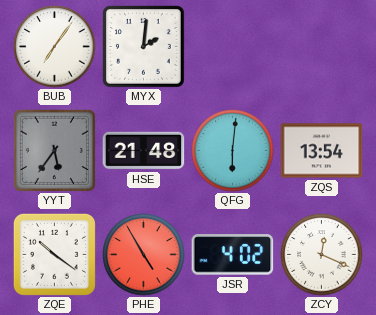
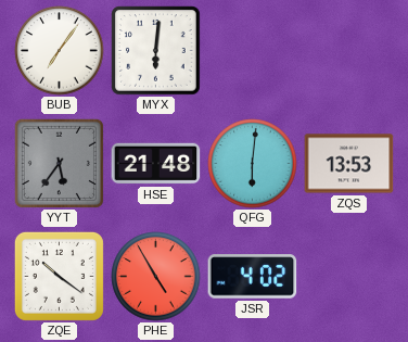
MYX: 2:01 -> 6:01
ZQS: 13:54 -> 13:53
ZCY: 12:19 -> none
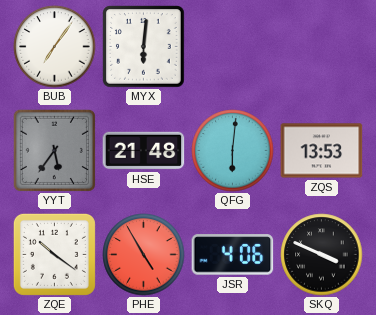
JSR: 4:02 -> 4:06
SKQ: none -> 3:49
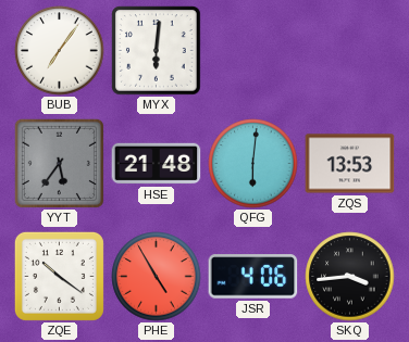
SKQ: 3:49 -> 3:44
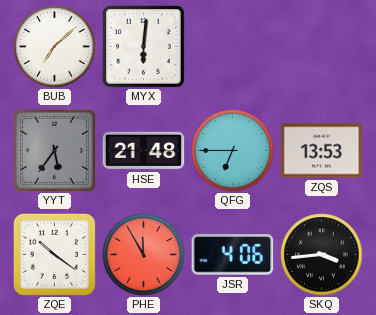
BUB: 7:06 -> 7:08
QFG: 6:01 -> 6:45
PHE: 4:55 -> 11:55
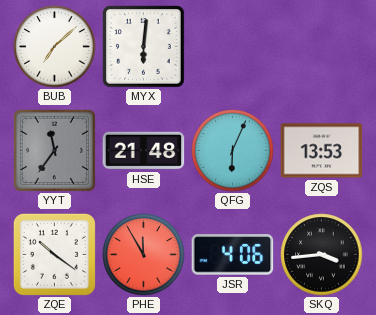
YYT: 5:36 -> 11:36
QFG: 6:45 -> 6:04
